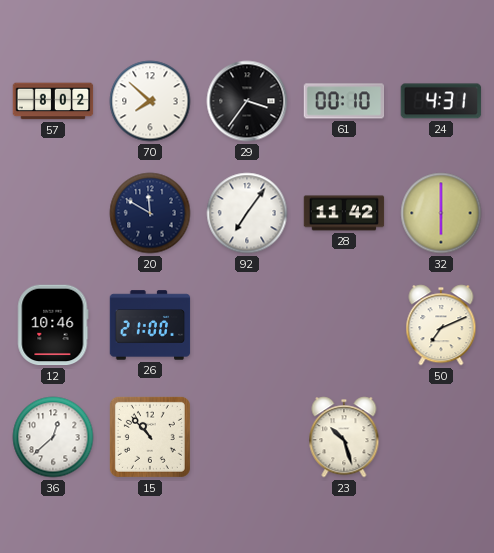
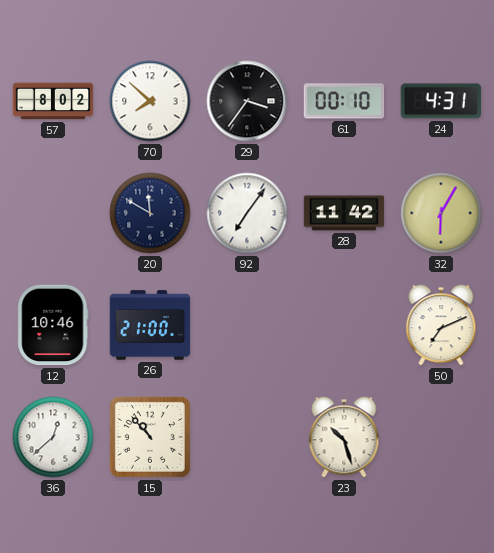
32: 6:00 -> 6:05
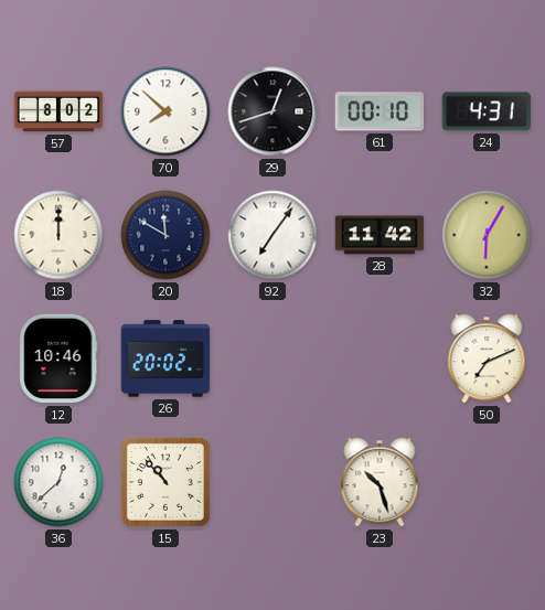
29: 3:36 -> 12:42
18: none -> 12:00
26: 21:00 -> 20:02
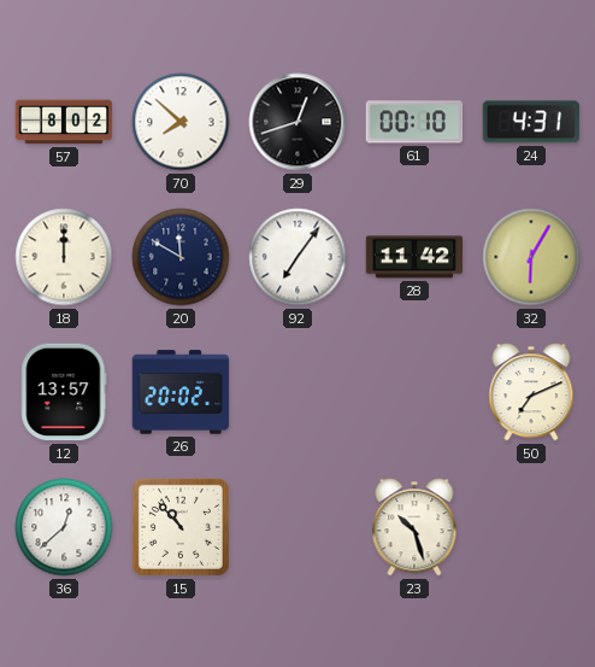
12: 10:46 -> 13:57
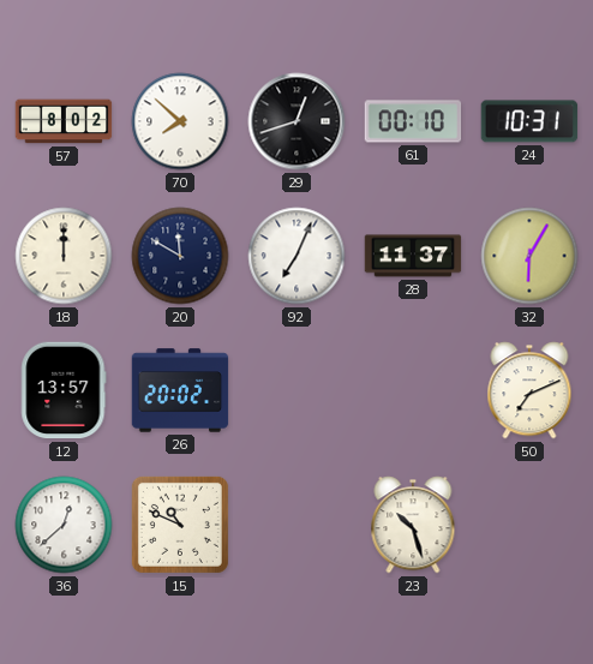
24: 4:31 -> 10:31
92: 7:06 -> 7:04
28: 11:42 -> 11:37
15: 10:53 -> 10:49
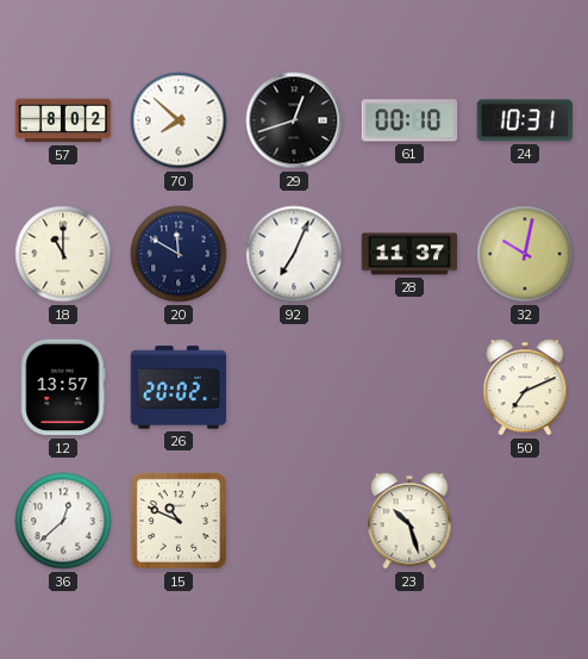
18: 12:00 -> 11:00
32: 6:05 -> 10:02
